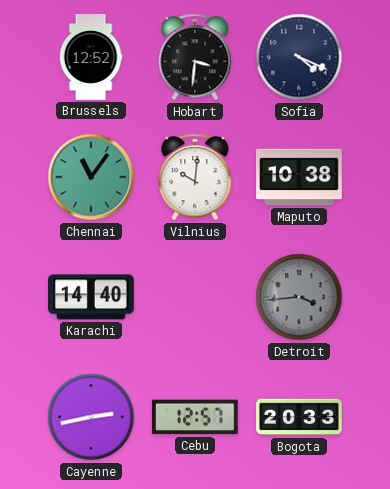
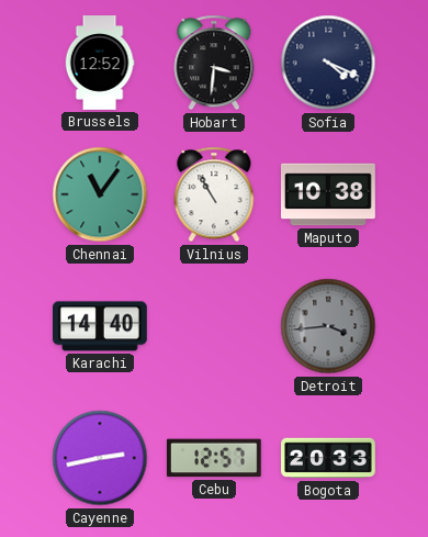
Vilnius: 10:01 -> 10:55
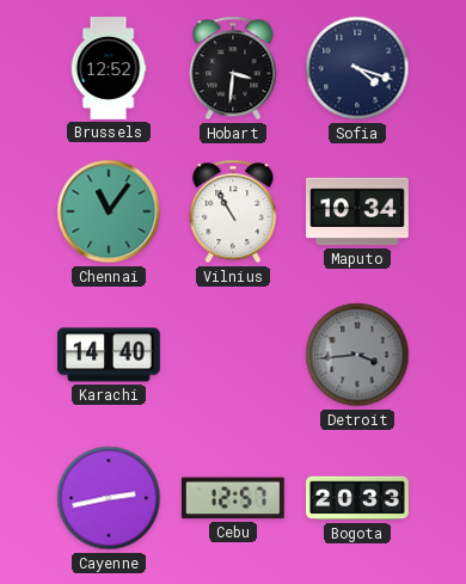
Sofia: 4:19 -> 4:18
Maputo: 10:38 -> 10:34
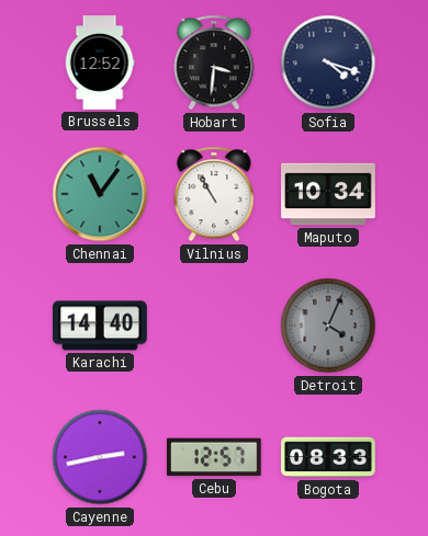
Detroit: 3:44 -> 4:04
Bogota: 20:33 -> 08:33
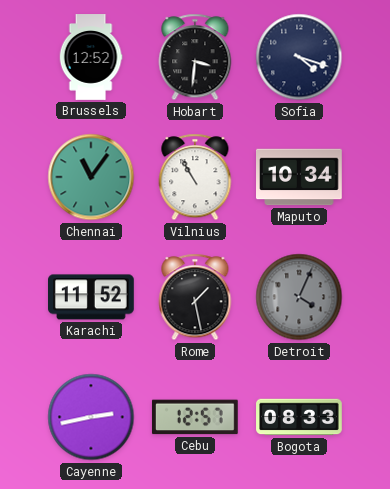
Karachi: 14:40 -> 11:52
Rome: none -> 1:28
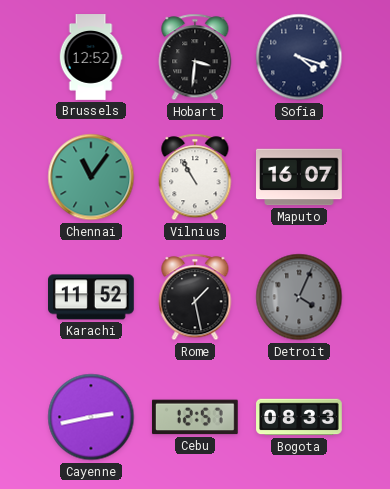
Maputo: 10:34 -> 16:07
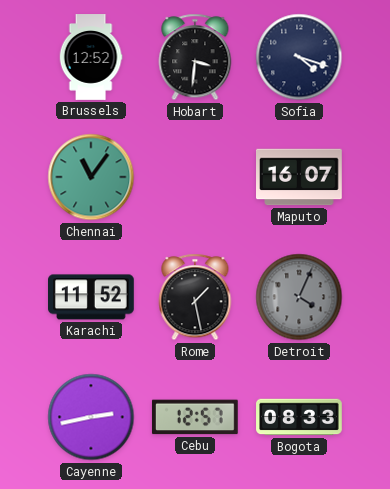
Vilnius: 10:55 -> none
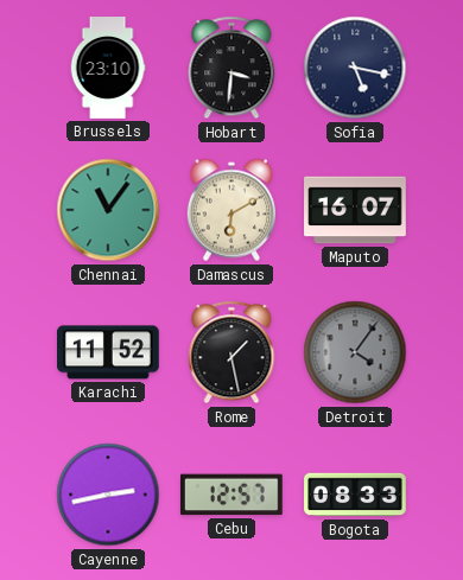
Brussels: 12:52 -> 23:10
Sofia: 4:18 -> 5:17
Damascus: none -> 6:10
Detroit: 4:04 -> 4:06
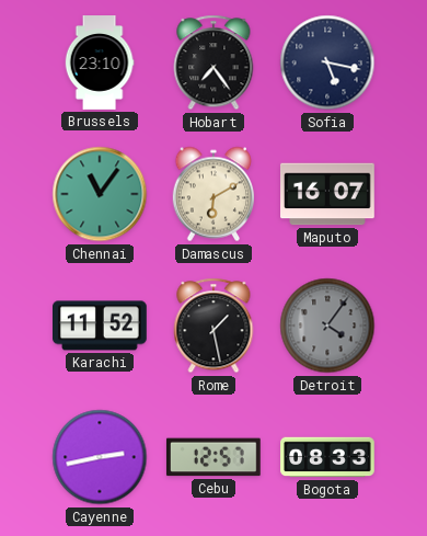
Hobart: 3:31 -> 7:24
